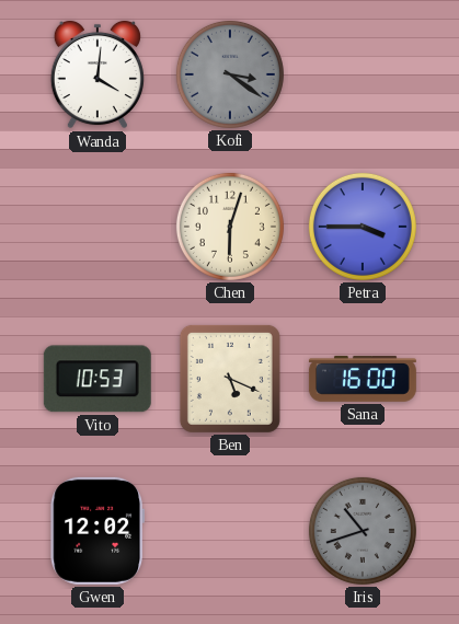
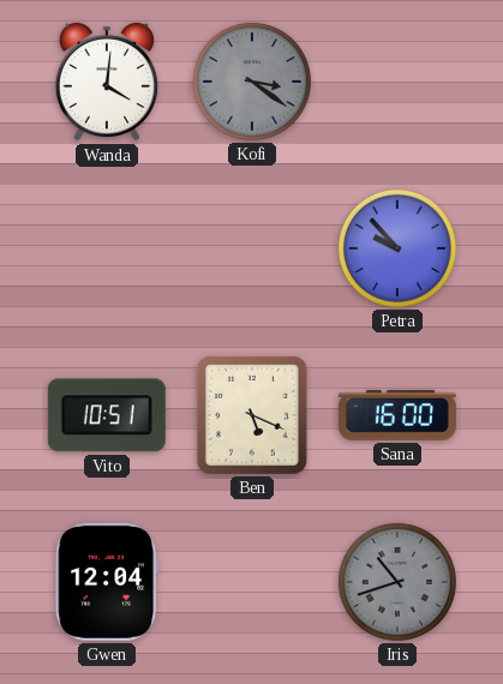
Chen: 6:03 -> none
Petra: 3:45 -> 9:53
Vito: 10:53 -> 10:51
Gwen: 12:02 -> 12:04
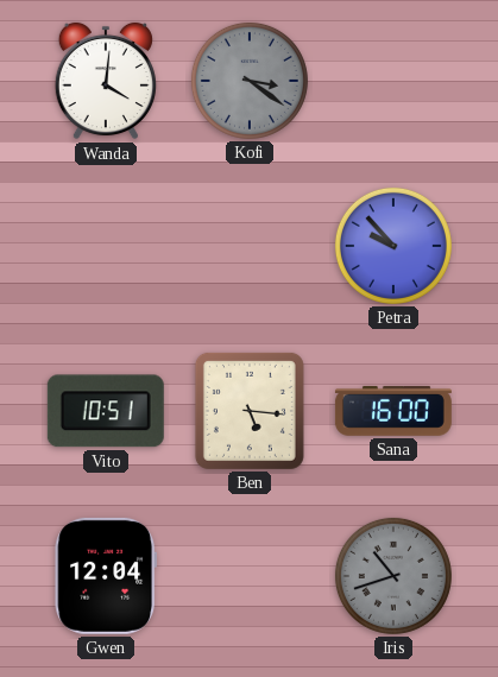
Ben: 5:19 -> 5:16
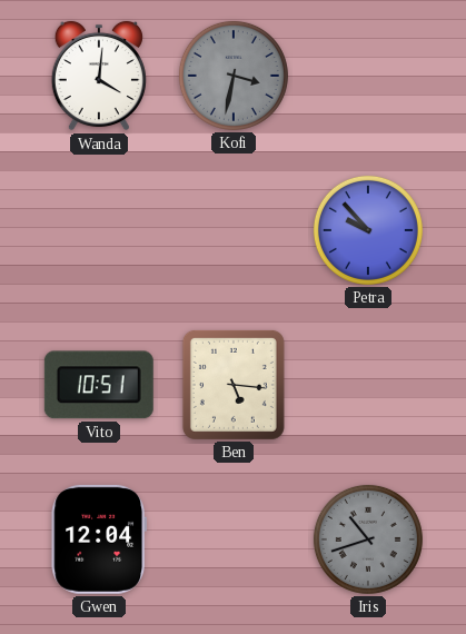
Kofi: 3:21 -> 3:32
Sana: 16:00 -> none
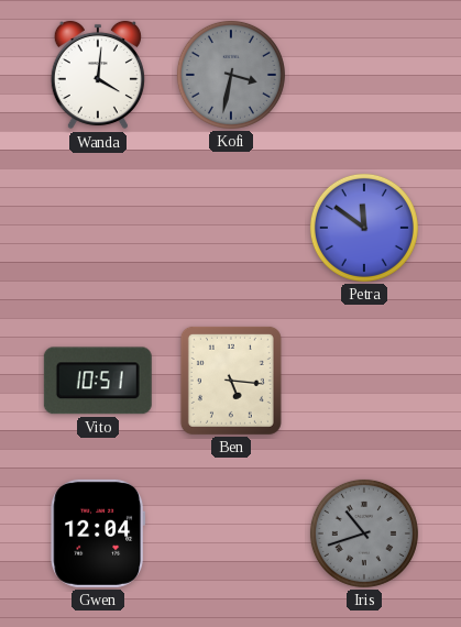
Petra: 9:53 -> 11:51
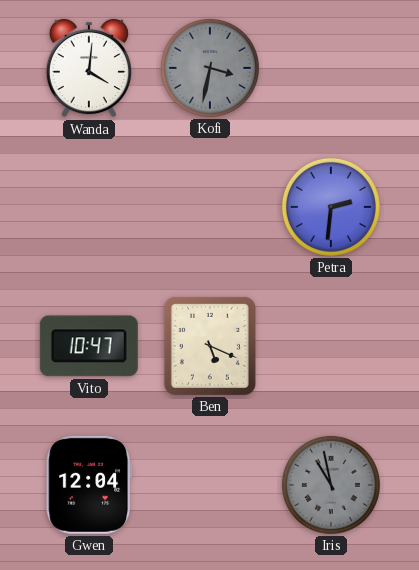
Petra: 11:51 -> 2:31
Vito: 10:51 -> 10:47
Ben: 5:16 -> 5:19
Iris: 10:42 -> 10:58
